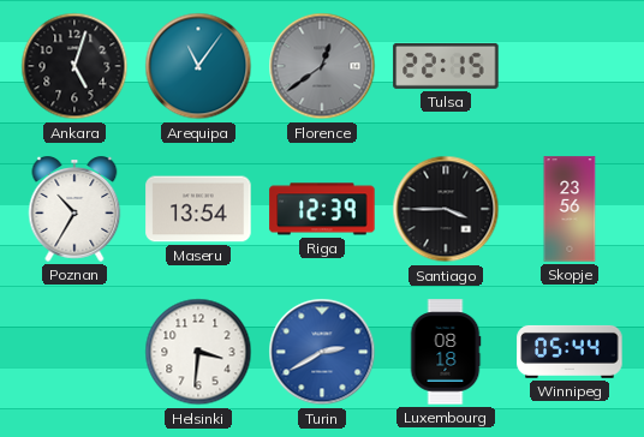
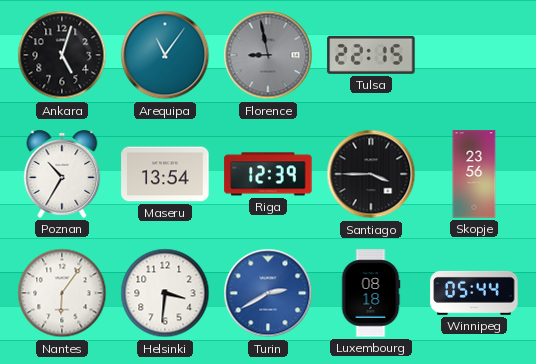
Florence: 12:39 -> 8:58
Nantes: none -> 6:06
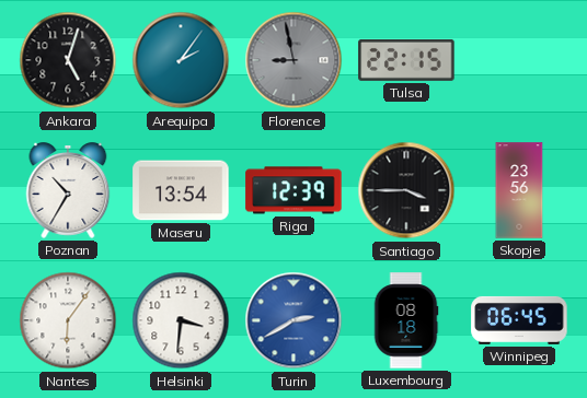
Arequipa: 11:06 -> 2:06
Winnipeg: 05:44 -> 06:45
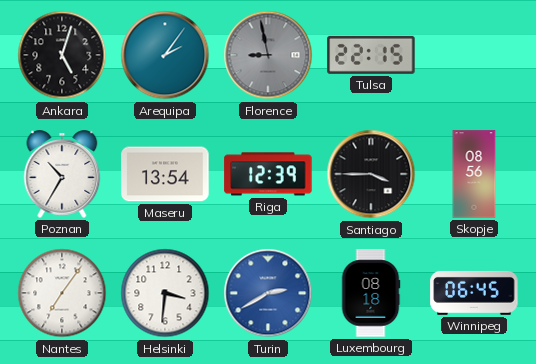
Skopje: 23:56 -> 08:56
Nantes: 6:06 -> 7:06
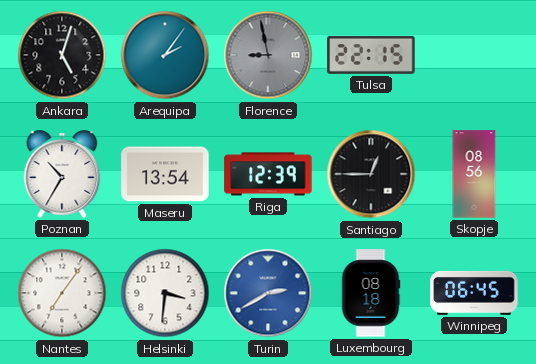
Santiago: 3:45 -> 12:45
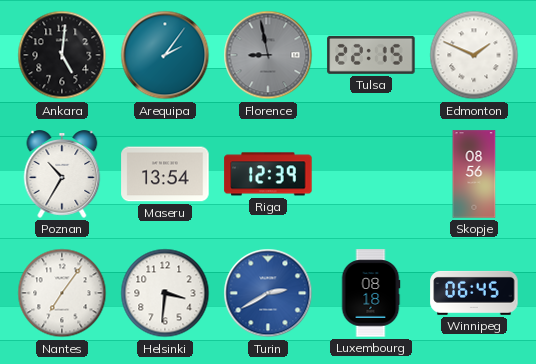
Ankara: 5:03 -> 5:01
Edmonton: none -> 1:49
Santiago: 12:45 -> none
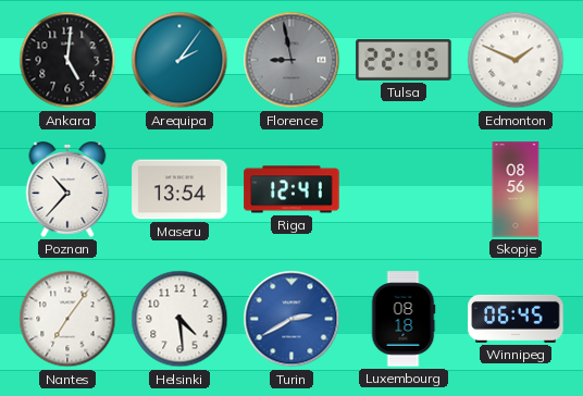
Poznan: 10:35 -> 10:37
Riga: 12:39 -> 12:41
Helsinki: 3:31 -> 4:29
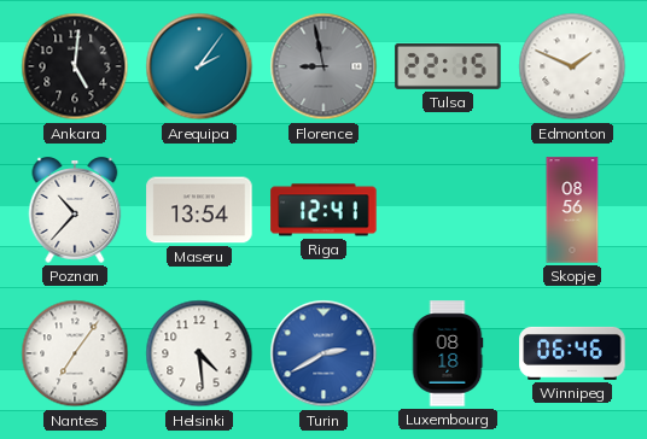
Winnipeg: 06:45 -> 06:46
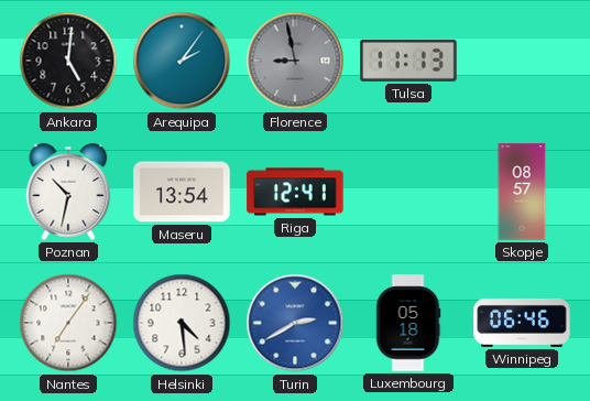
Tulsa: 22:15 -> 11:13
Edmonton: 1:49 -> none
Poznan: 10:37 -> 10:32
Skopje: 08:56 -> 08:57
Luxembourg: 08:18 -> 05:18
